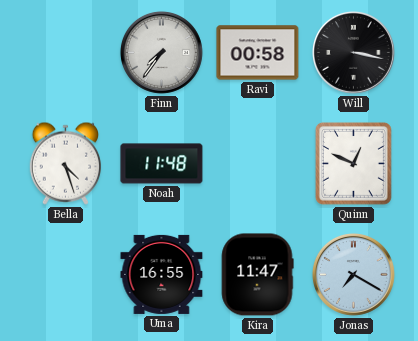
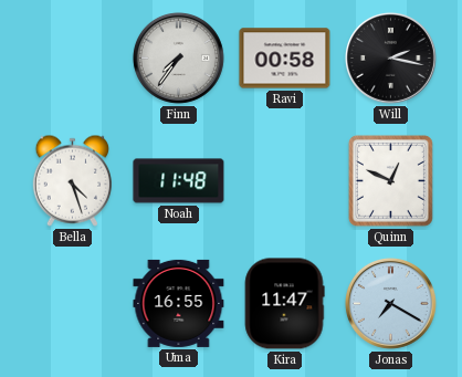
Will: 3:17 -> 2:17
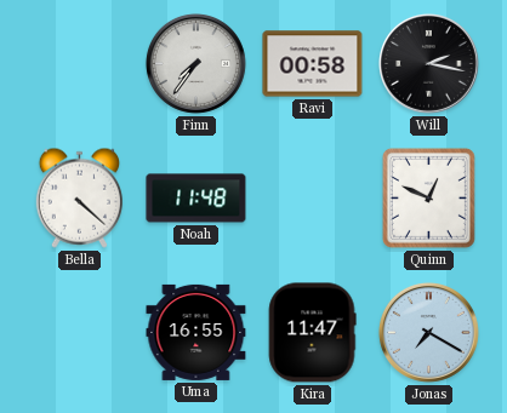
Bella: 4:27 -> 4:22
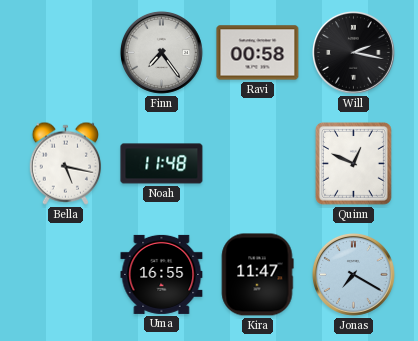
Finn: 7:36 -> 7:24
Bella: 4:22 -> 5:17
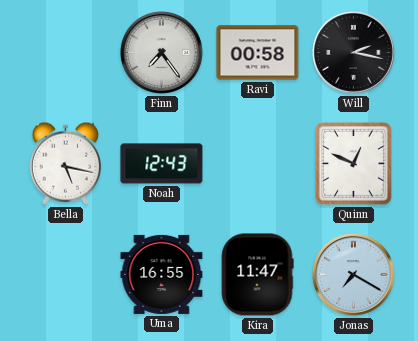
Noah: 11:48 -> 12:43
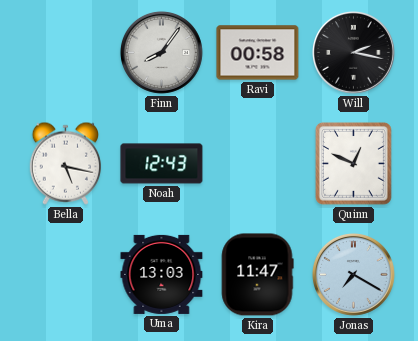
Finn: 7:24 -> 8:06
Uma: 16:55 -> 13:03
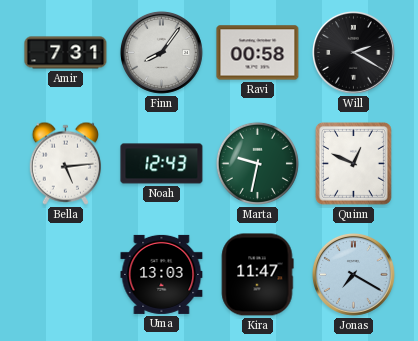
Amir: none -> 7:31
Will: 2:17 -> 2:20
Bella: 5:17 -> 5:14
Marta: none -> 9:32
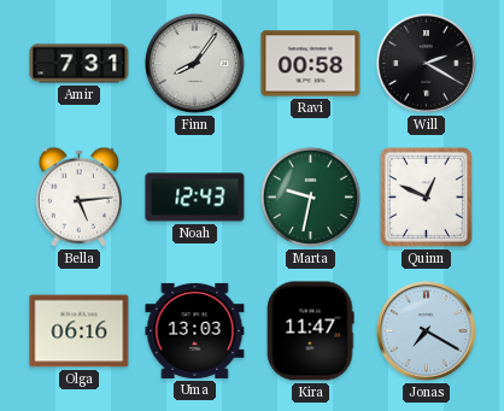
Olga: none -> 06:16
